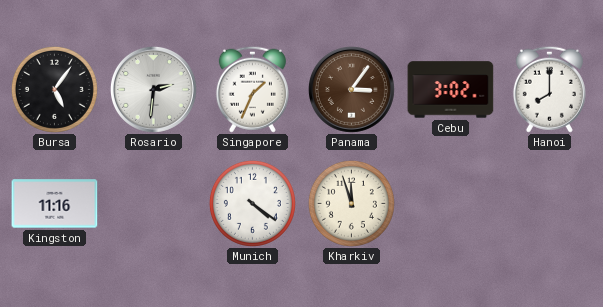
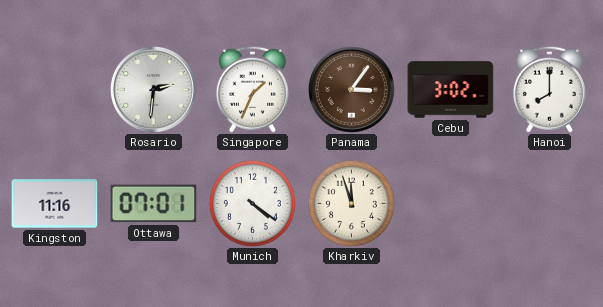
Bursa: 5:06 -> none
Ottawa: none -> 07:01
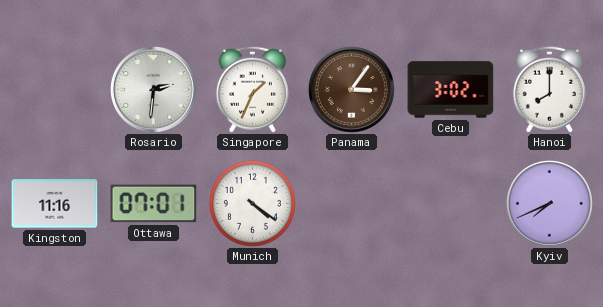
Kharkiv: 11:57 -> none
Kyiv: none -> 7:41
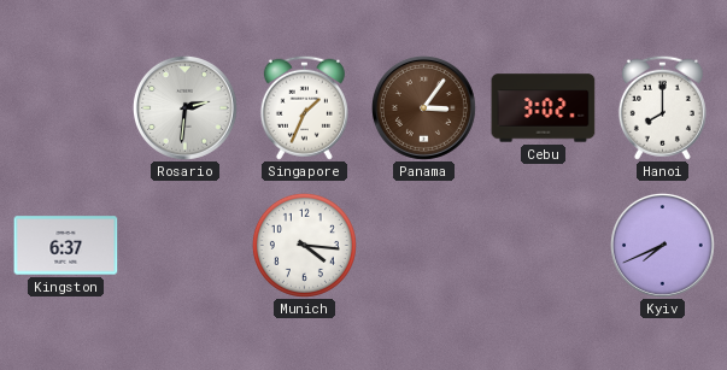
Kingston: 11:16 -> 6:37
Ottawa: 07:01 -> none
Munich: 4:21 -> 4:16
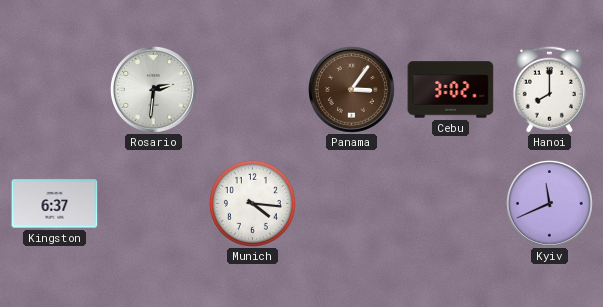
Singapore: 1:34 -> none
Kyiv: 7:41 -> 11:41
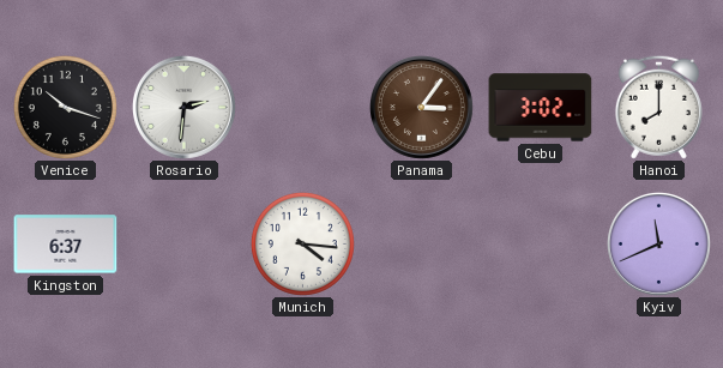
Venice: none -> 10:18
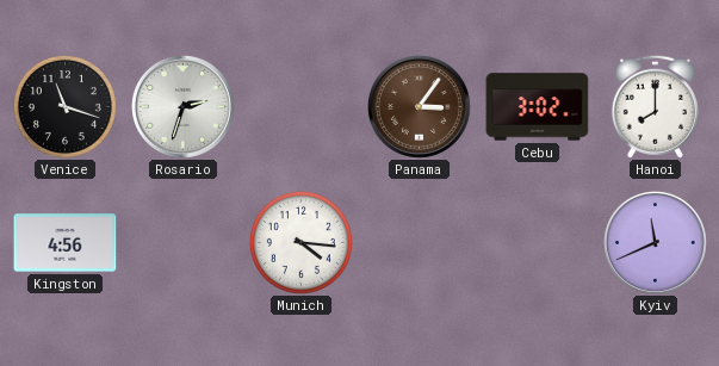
Venice: 10:18 -> 11:18
Rosario: 2:31 -> 2:33
Kingston: 6:37 -> 4:56
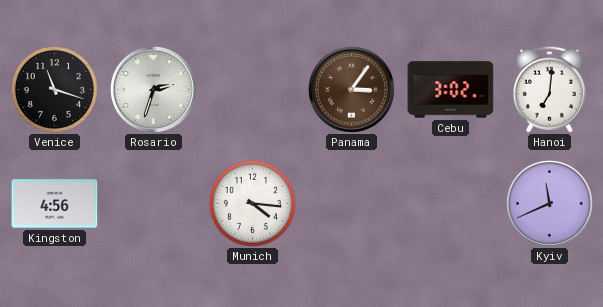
Hanoi: 8:00 -> 7:01
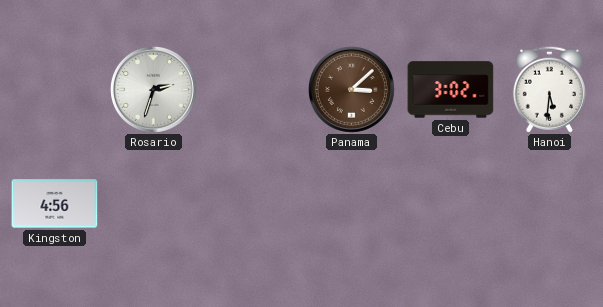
Venice: 11:18 -> none
Panama: 3:06 -> 3:08
Hanoi: 7:01 -> 5:31
Munich: 4:16 -> none
Kyiv: 11:41 -> none
